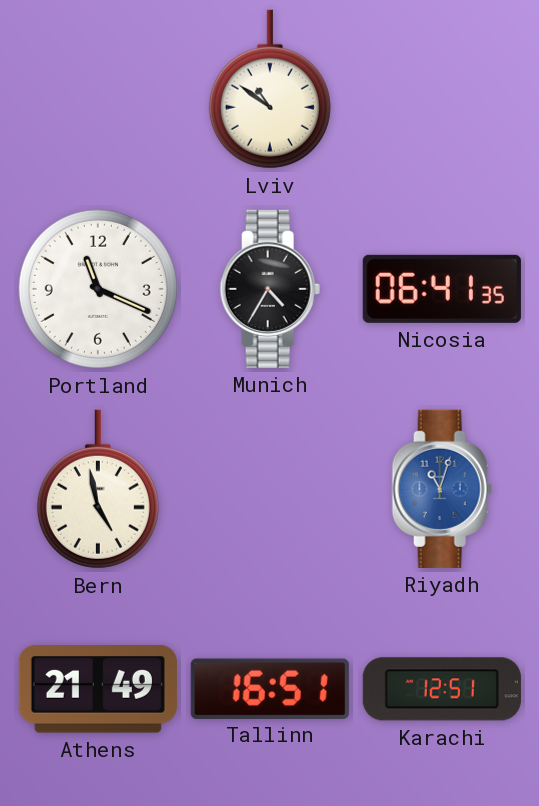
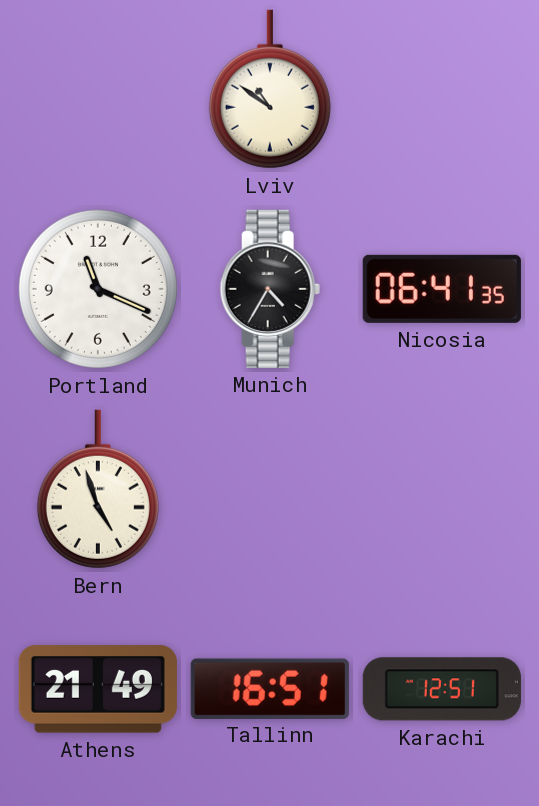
Bern: 4:58 -> 4:57
Riyadh: 11:03 -> none
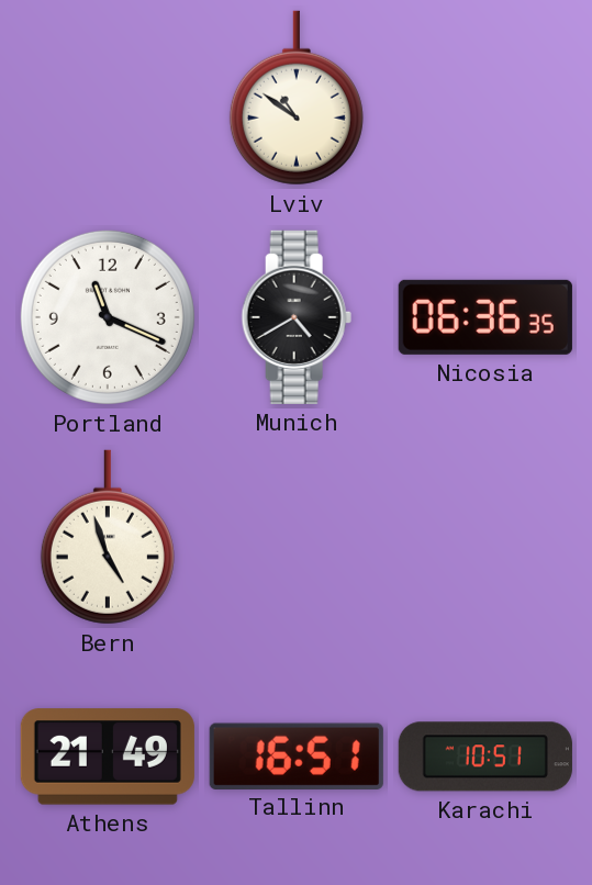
Munich: 4:35 -> 4:40
Nicosia: 06:41 -> 06:36
Karachi: 12:51 -> 10:51
